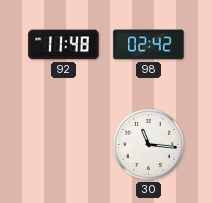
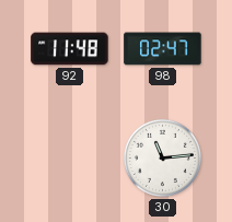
98: 02:42 -> 02:47
30: 11:16 -> 11:14
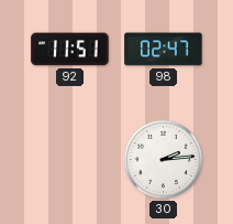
92: 11:48 -> 11:51
30: 11:14 -> 2:14
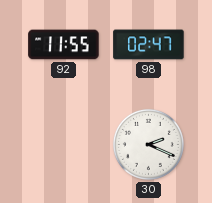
92: 11:51 -> 11:55
30: 2:14 -> 2:19
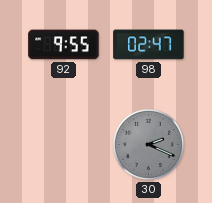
92: 11:55 -> 9:55
30 dial: white -> grey
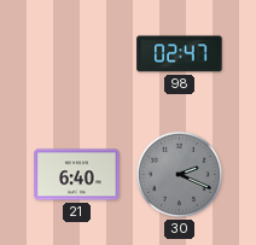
92: 9:55 -> none
21: none -> 6:40
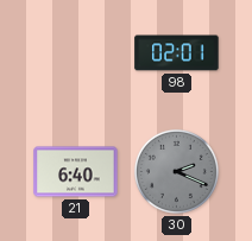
98: 02:47 -> 02:01
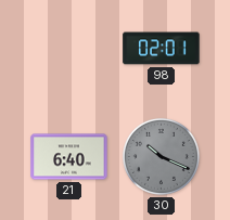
30: 2:19 -> 10:19
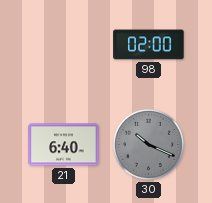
98: 02:01 -> 02:00
